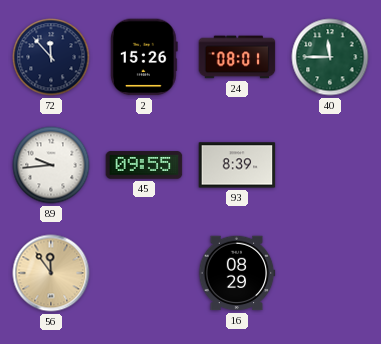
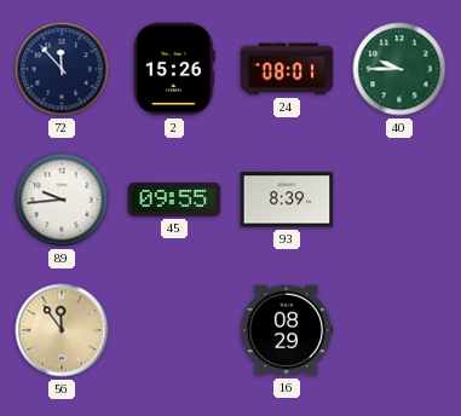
40: 11:45 -> 9:45
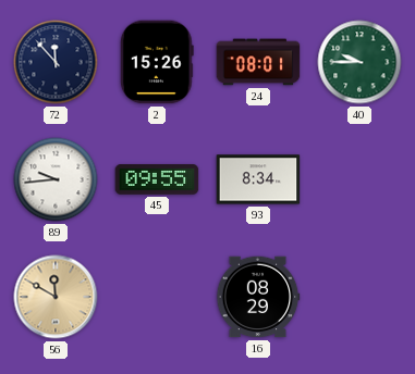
93: 8:39 -> 8:34
56: 11:54 -> 11:50
